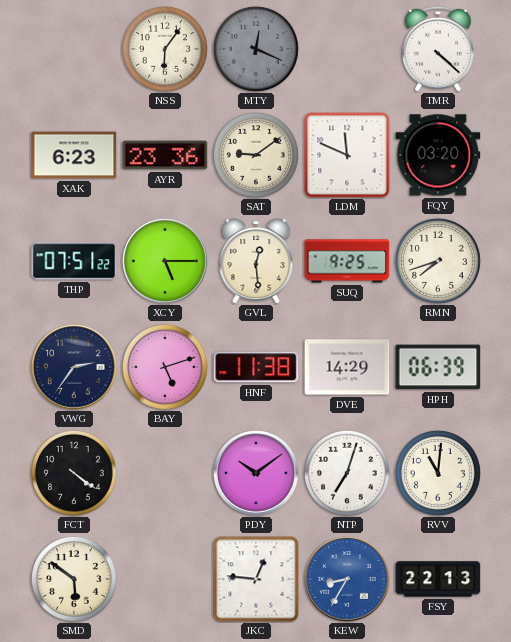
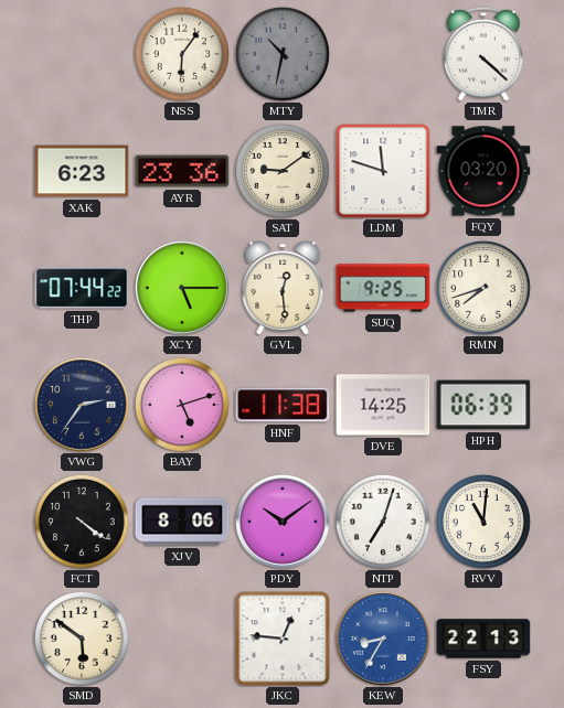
MTY: 12:19 -> 10:32
LDM: 11:49 -> 11:48
THP: 07:51 -> 07:44
DVE: 14:29 -> 14:25
XJV: none -> 8:06
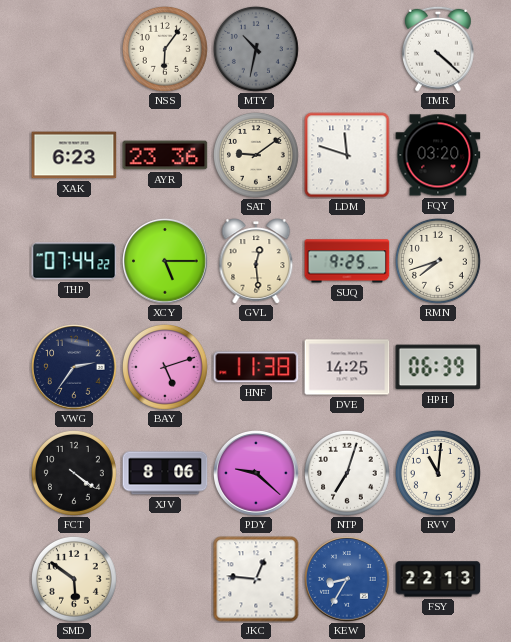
PDY: 10:09 -> 9:22
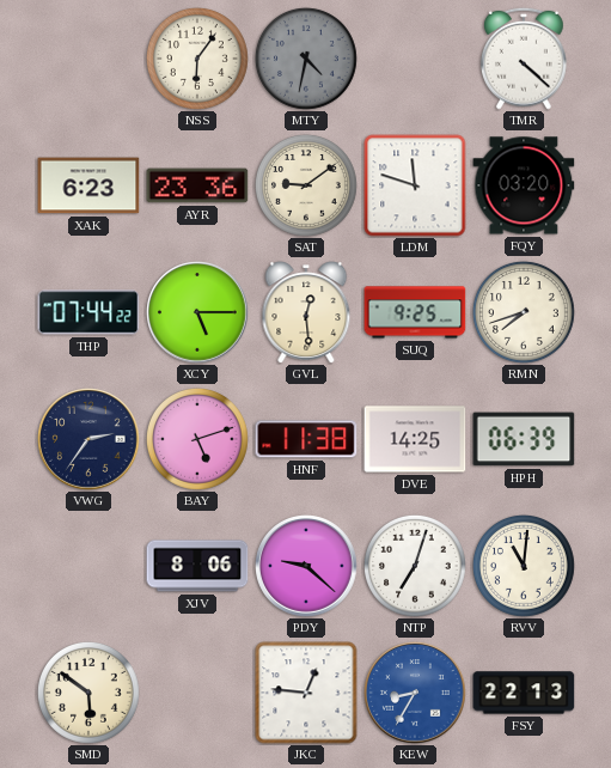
MTY: 10:32 -> 4:32
FCT: 4:21 -> none
